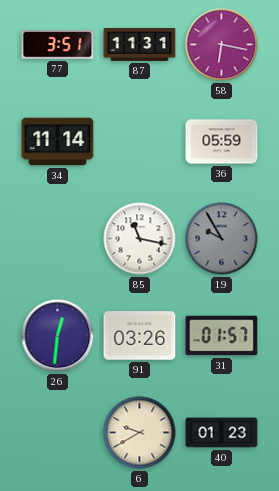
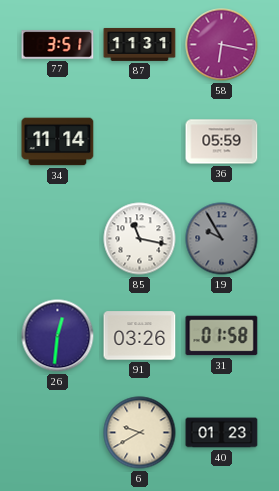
31: 01:57 -> 01:58
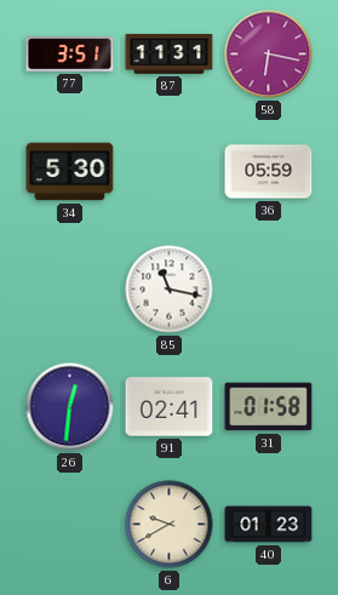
34: 11:14 -> 5:30
19: 9:55 -> none
91: 03:26 -> 02:41
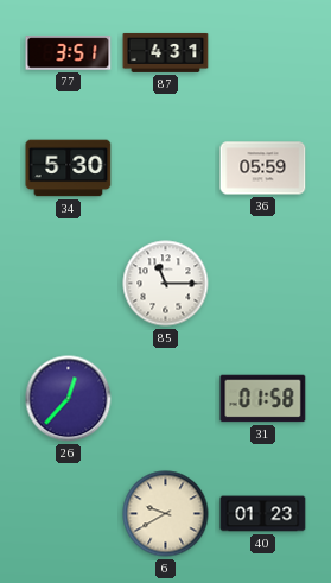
87: 11:31 -> 4:31
58: 6:17 -> none
85: 11:17 -> 11:15
26: 12:31 -> 12:37
91: 02:41 -> none
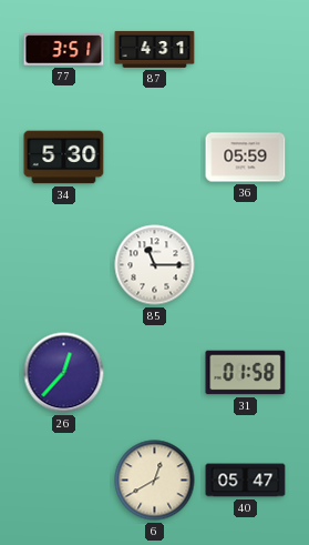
6: 9:40 -> 12:40
40: 01:23 -> 05:47
